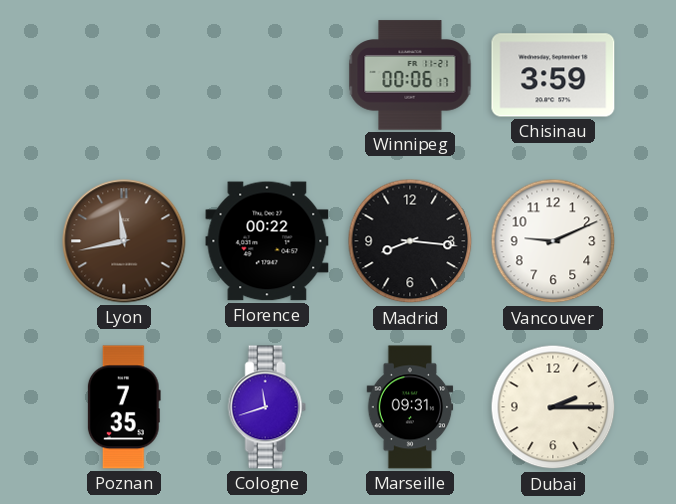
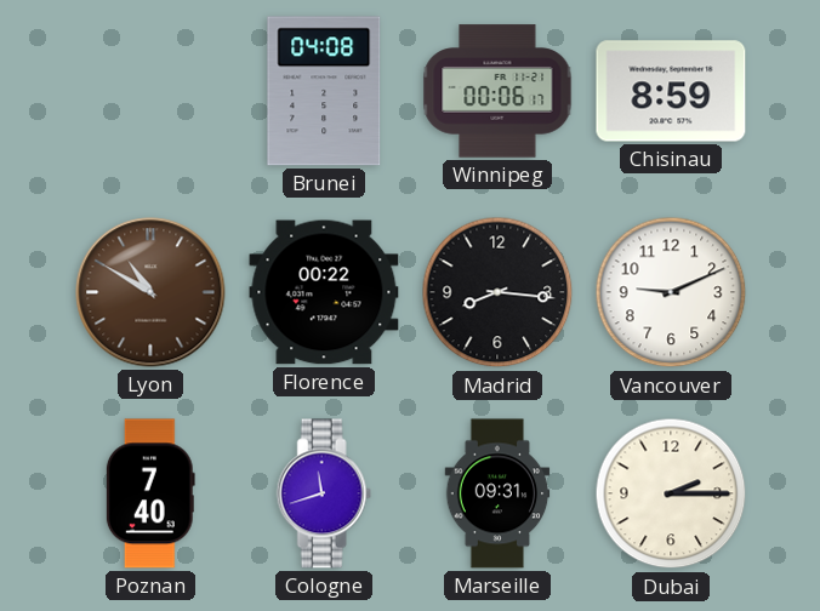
Brunei: none -> 04:08
Chisinau: 3:59 -> 8:59
Lyon: 11:43 -> 10:50
Poznan: 7:35 -> 7:40
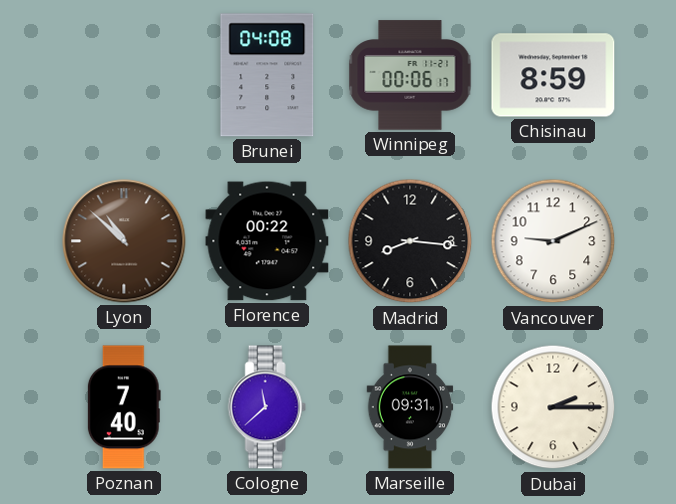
Lyon: 10:50 -> 10:52
Cologne: 11:42 -> 11:38
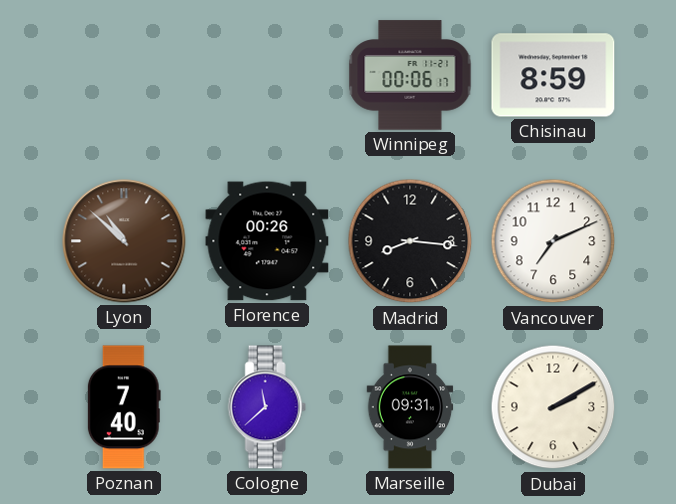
Brunei: 04:08 -> none
Florence: 00:22 -> 00:26
Vancouver: 9:11 -> 7:11
Dubai: 2:15 -> 2:10
